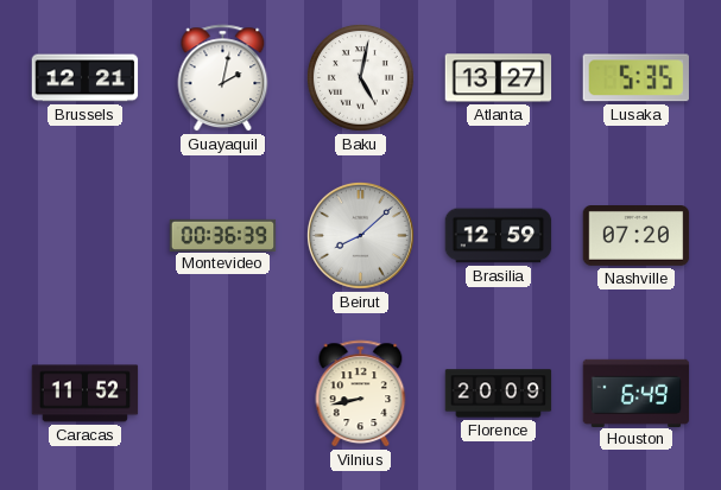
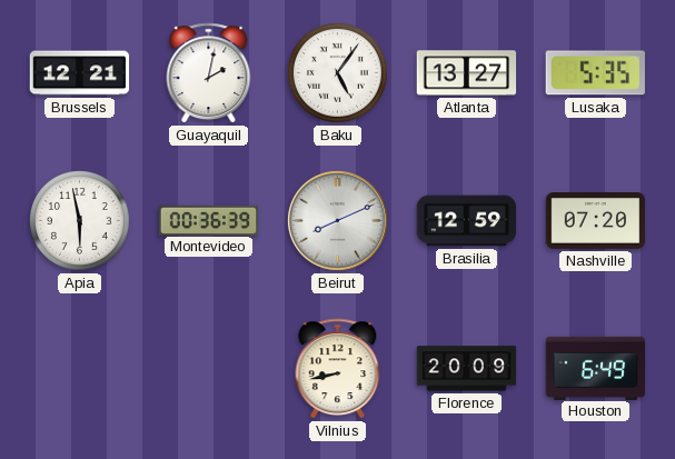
Baku: 5:02 -> 5:06
Apia: none -> 5:58
Beirut: 8:08 -> 8:11
Caracas: 11:52 -> none
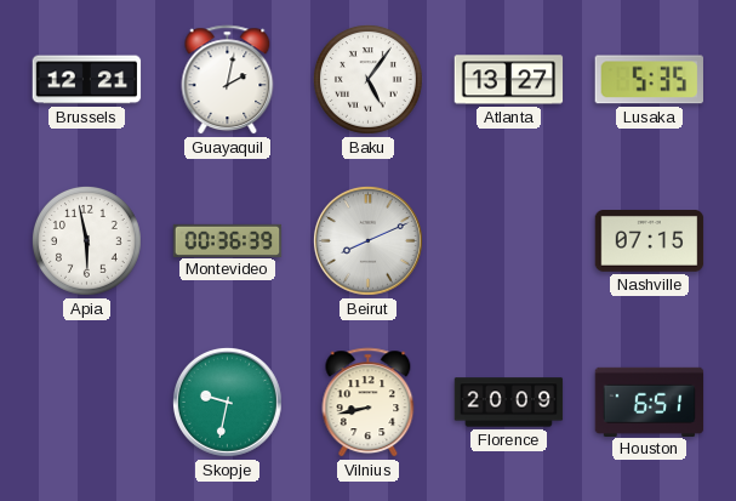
Brasilia: 12:59 -> none
Nashville: 07:20 -> 07:15
Skopje: none -> 9:32
Houston: 6:49 -> 6:51
